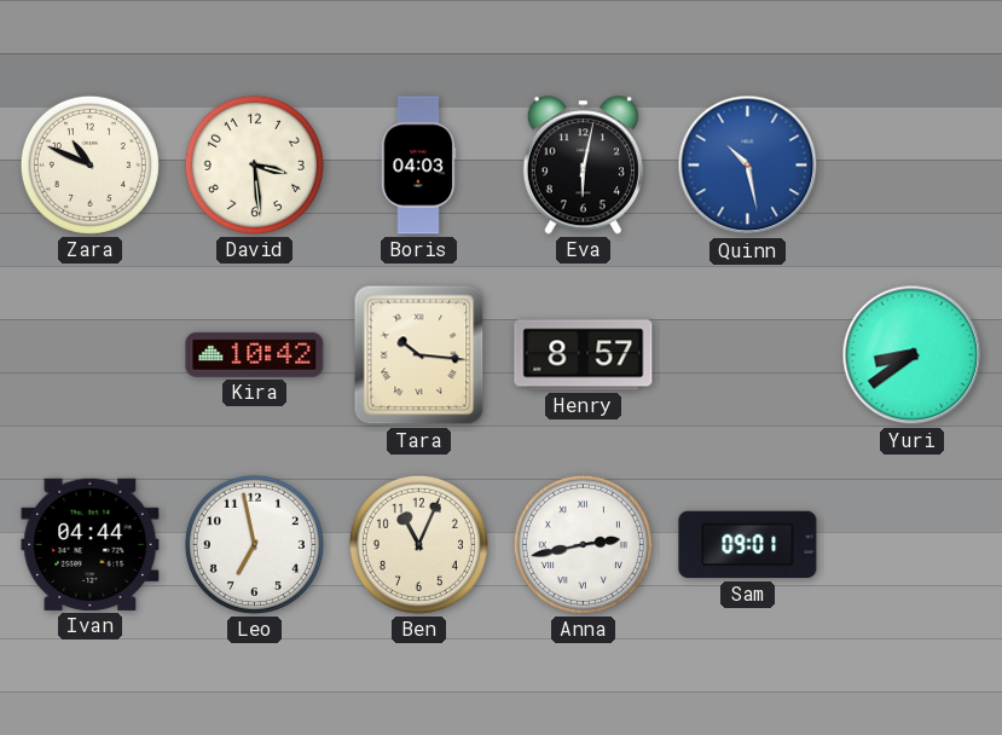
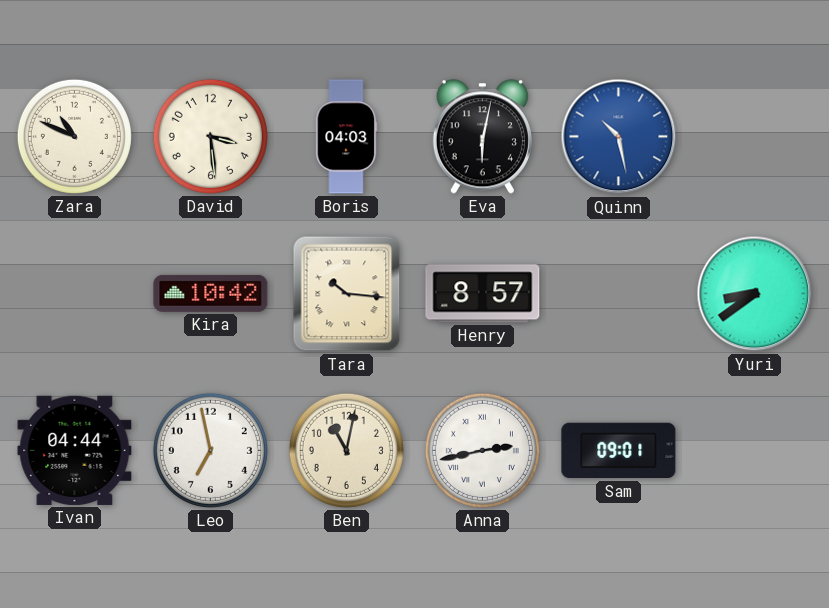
Ben: 11:04 -> 11:02
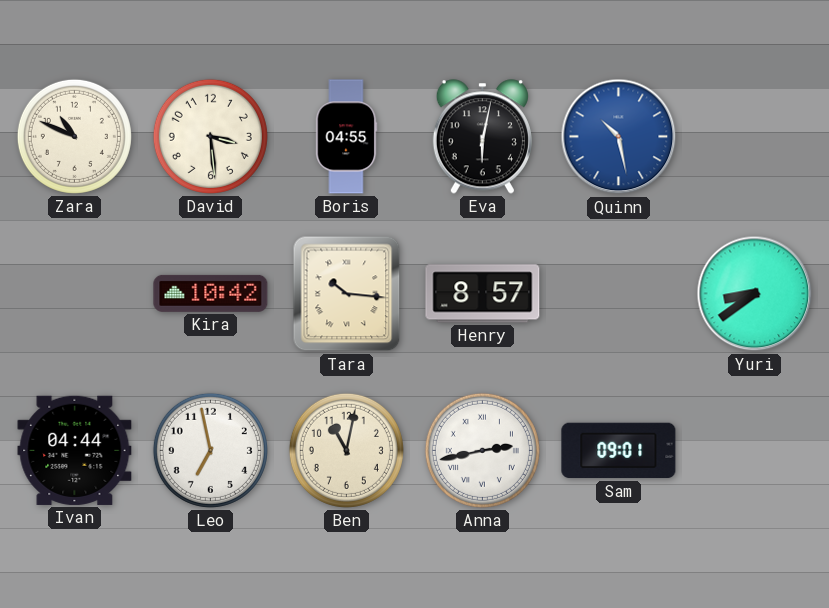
Boris: 04:03 -> 04:55
